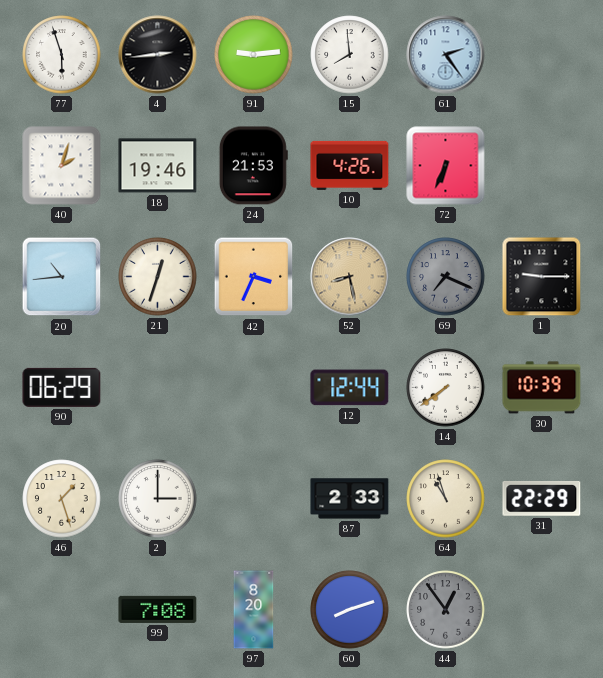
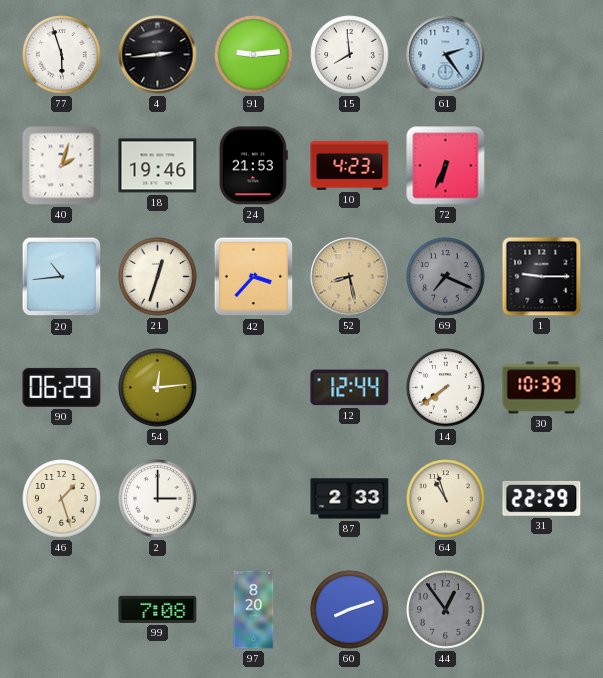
10: 4:26 -> 4:23
42: 3:34 -> 3:37
54: none -> 12:14
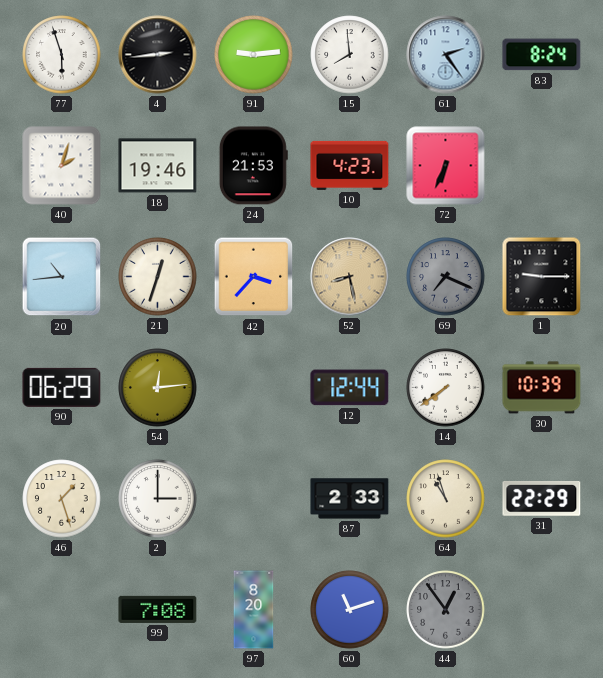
83: none -> 8:24
60: 8:12 -> 11:12
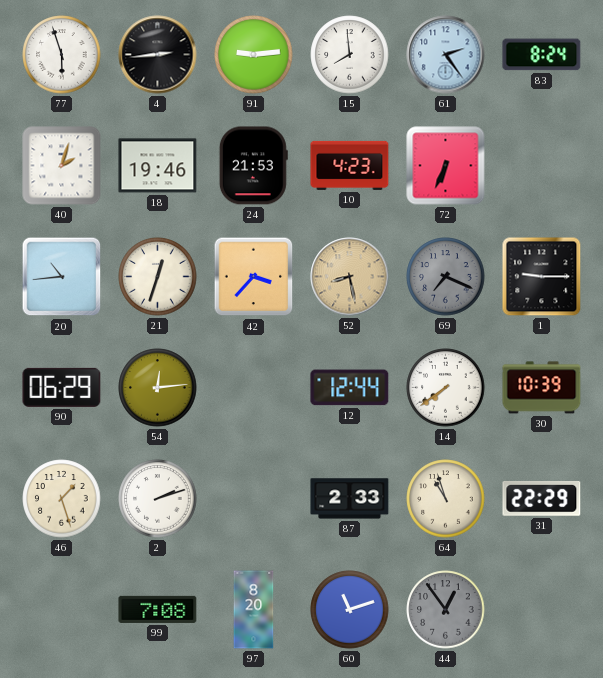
2: 3:00 -> 2:12
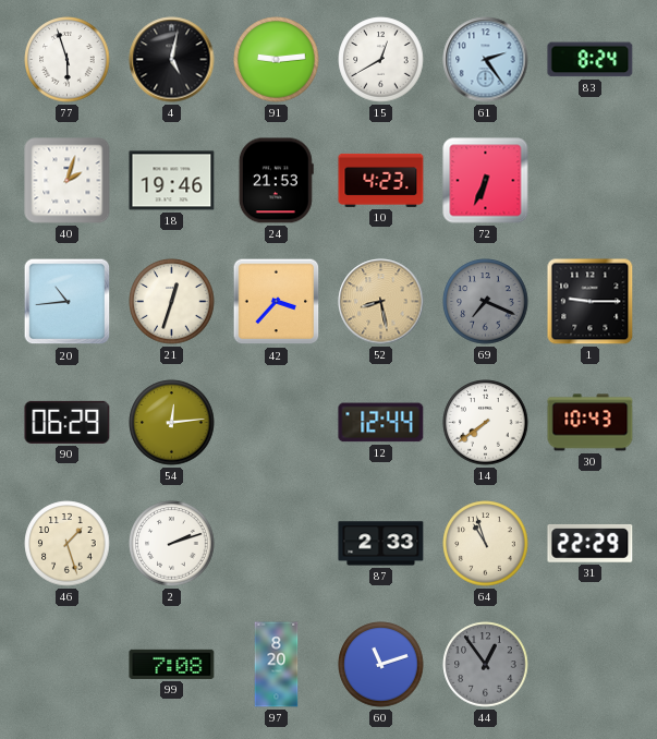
4: 2:44 -> 5:02
15: 7:59 -> 12:40
30: 10:39 -> 10:43
